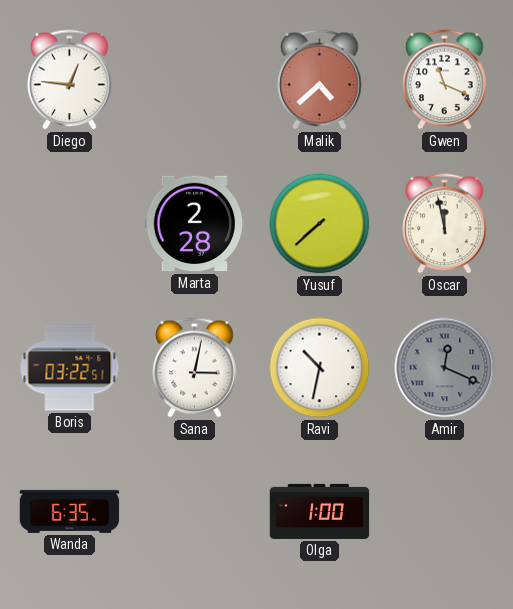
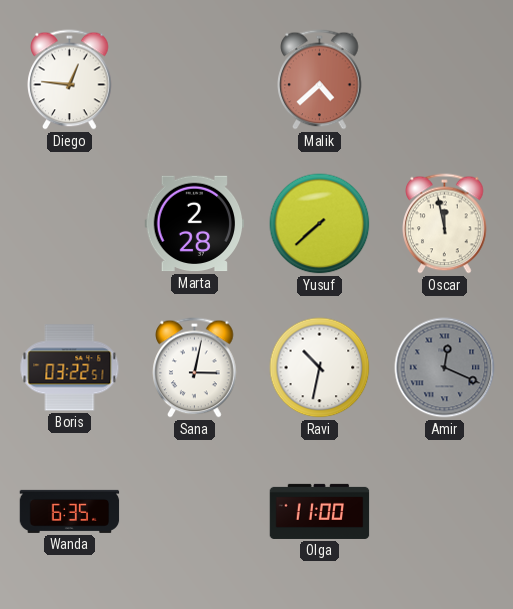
Gwen: 11:19 -> none
Olga: 1:00 -> 11:00
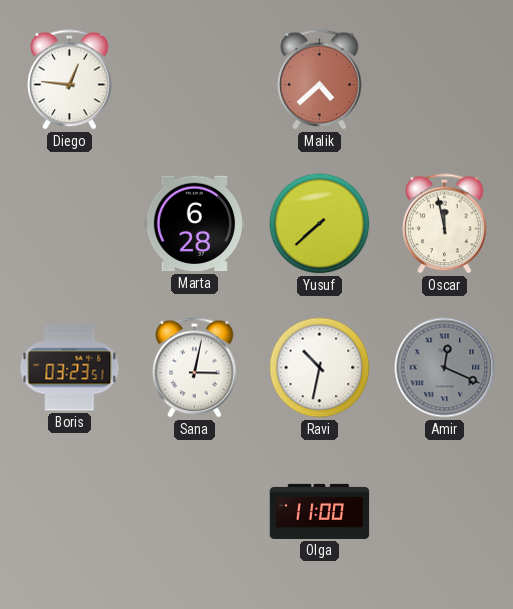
Marta: 2:28 -> 6:28
Boris: 03:22 -> 03:23
Wanda: 6:35 -> none
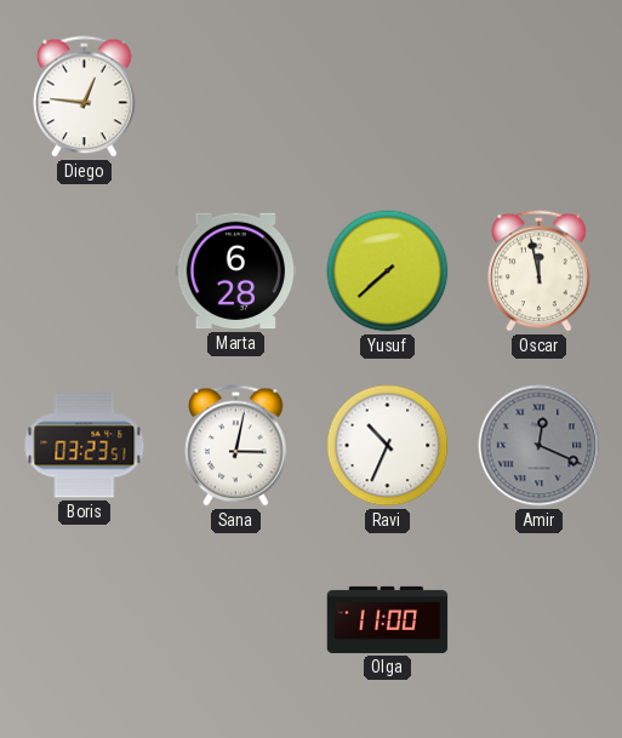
Malik: 4:38 -> none
Ravi: 10:32 -> 10:34
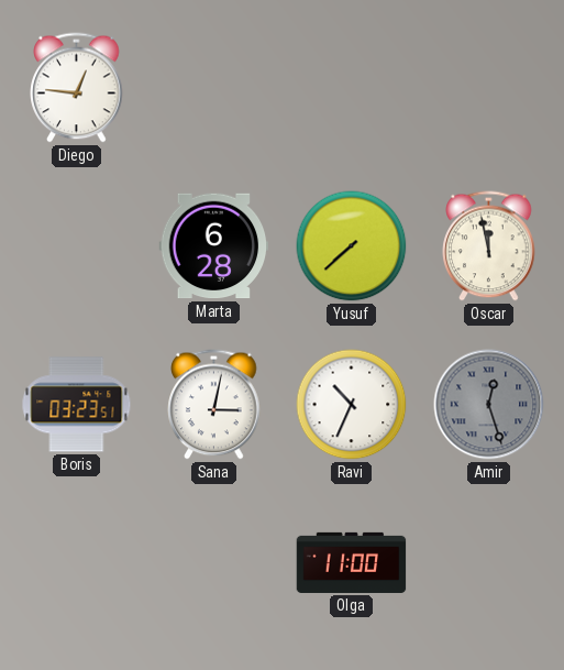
Amir: 12:19 -> 12:27
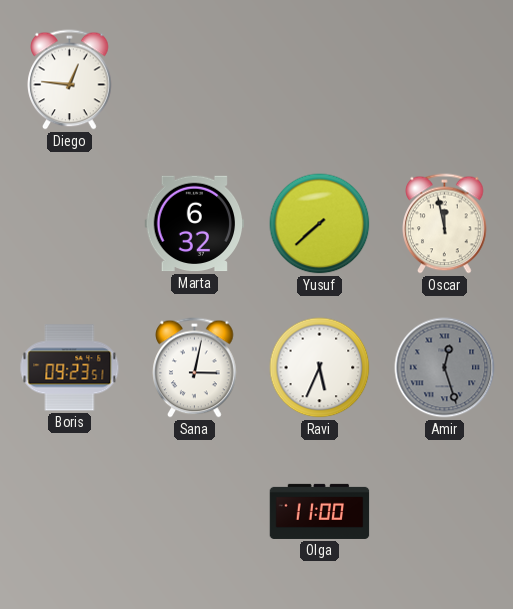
Marta: 6:28 -> 6:32
Boris: 03:23 -> 09:23
Ravi: 10:34 -> 5:34
